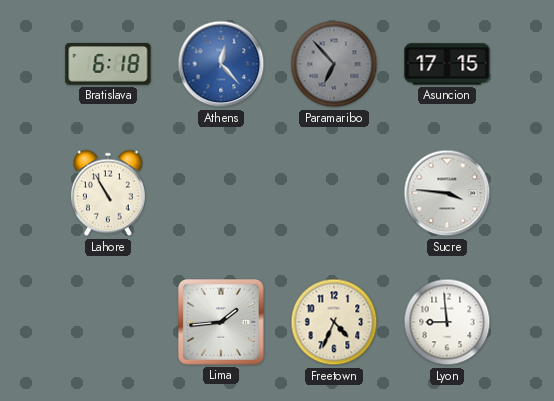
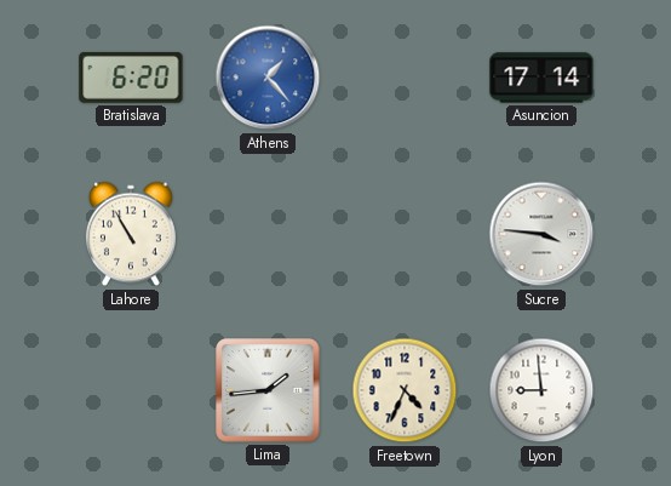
Bratislava: 6:18 -> 6:20
Athens: 12:23 -> 1:23
Paramaribo: 6:53 -> none
Asuncion: 17:15 -> 17:14
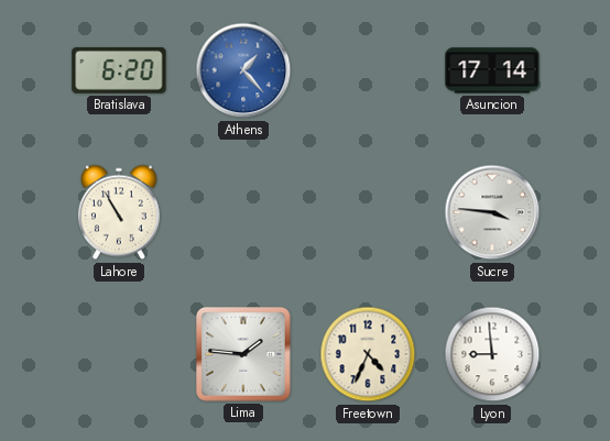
Lima: 1:44 -> 1:46
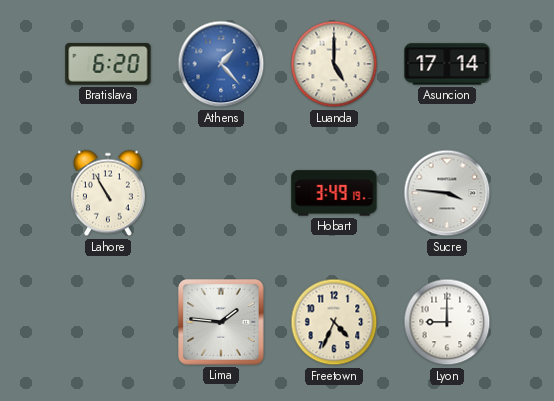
Luanda: none -> 5:00
Hobart: none -> 3:49
Lyon: 8:59 -> 9:00
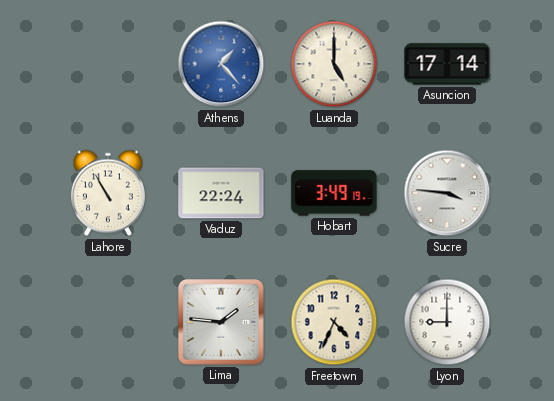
Bratislava: 6:20 -> none
Vaduz: none -> 22:24
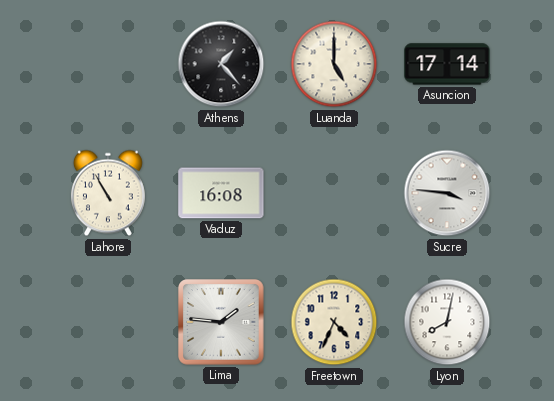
Athens dial: blue -> black
Vaduz: 22:24 -> 16:08
Hobart: 3:49 -> none
Lyon: 9:00 -> 8:02
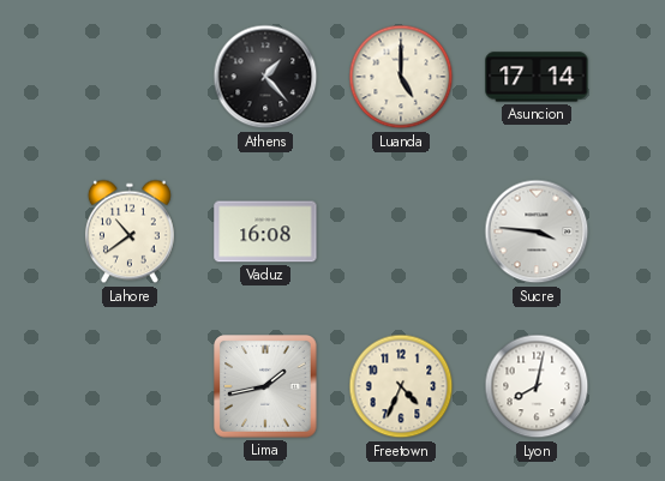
Lahore: 10:55 -> 10:39
Lima: 1:46 -> 1:43
